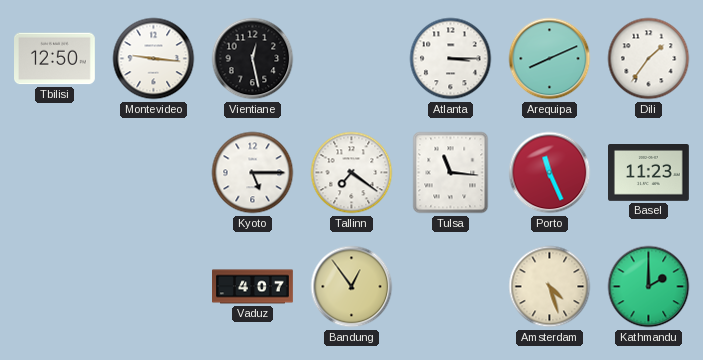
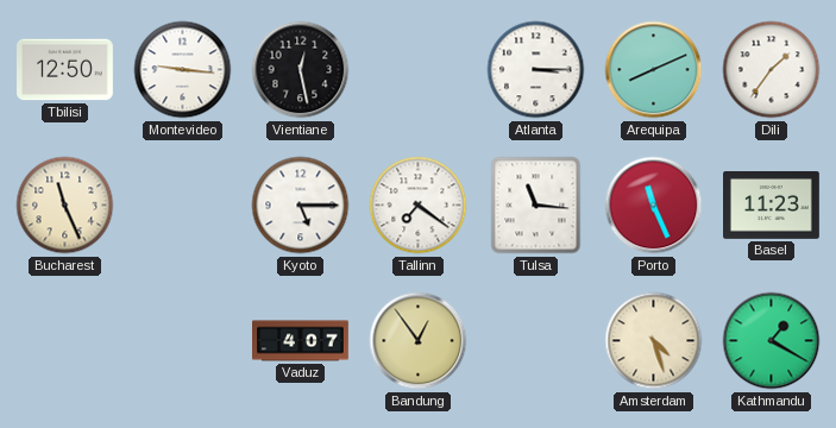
Bucharest: none -> 11:26
Kathmandu: 2:00 -> 1:20
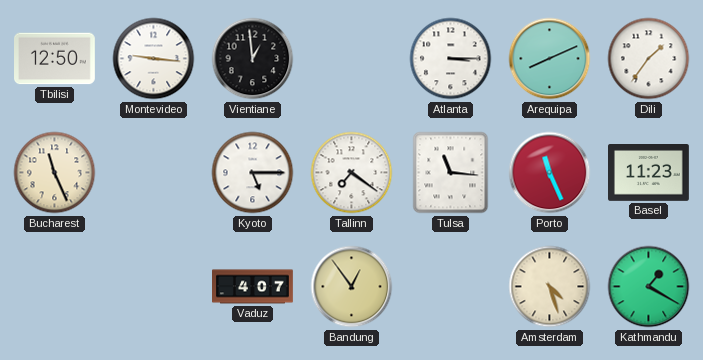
Vientiane: 12:28 -> 12:59
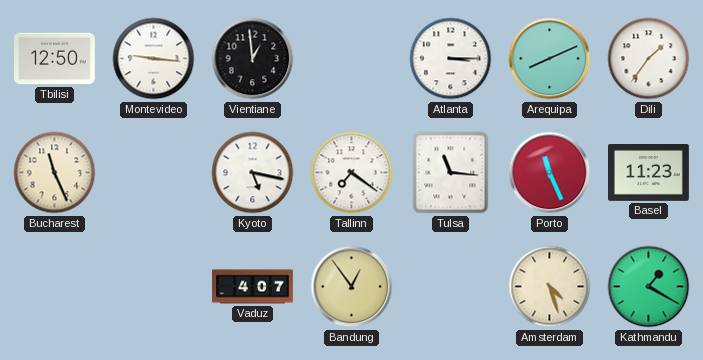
Kyoto: 5:15 -> 5:17
